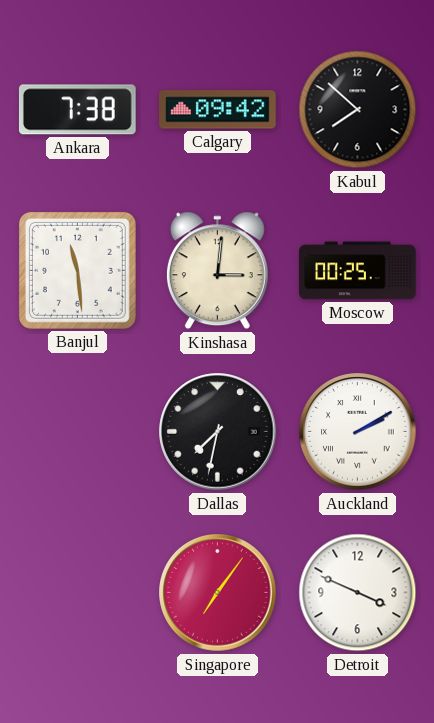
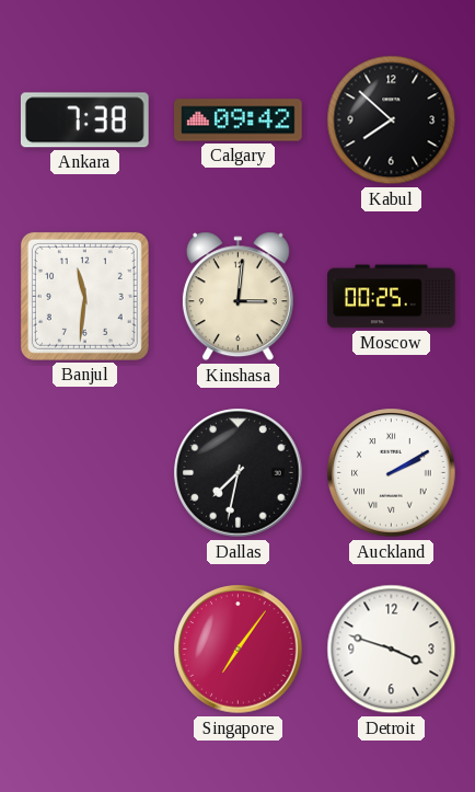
Banjul: 11:29 -> 11:31
Detroit: 3:49 -> 3:48
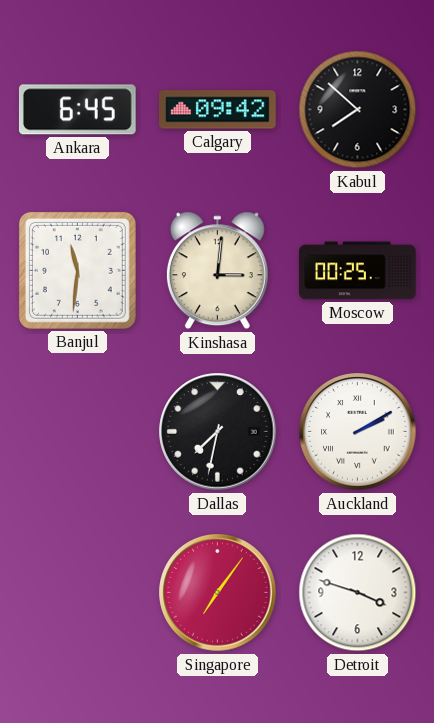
Ankara: 7:38 -> 6:45
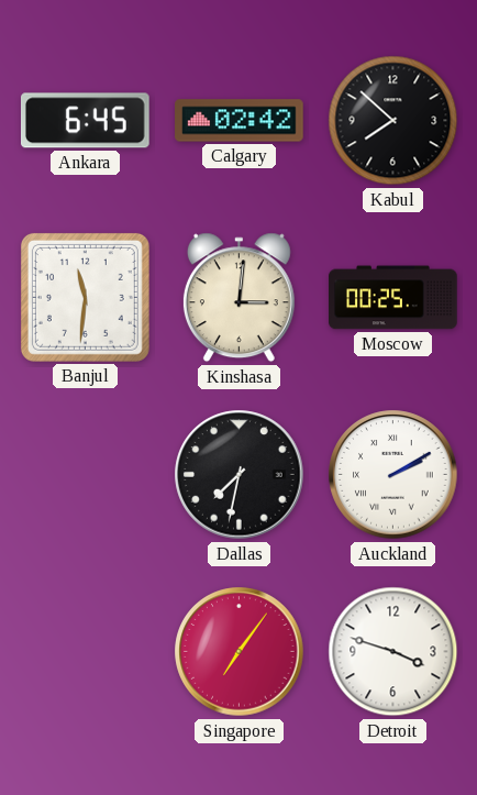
Calgary: 09:42 -> 02:42
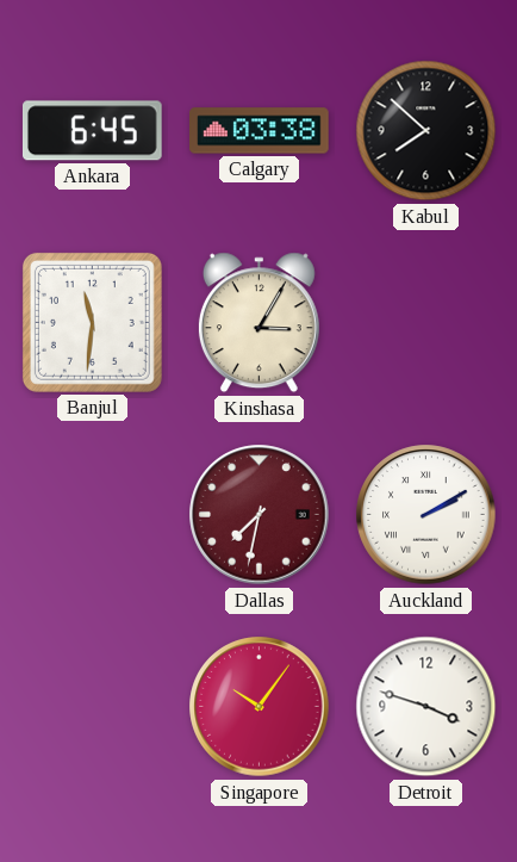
Calgary: 02:42 -> 03:38
Kinshasa: 3:01 -> 3:05
Moscow: 00:25 -> none
Dallas dial: black -> burgundy
Singapore: 7:06 -> 10:06
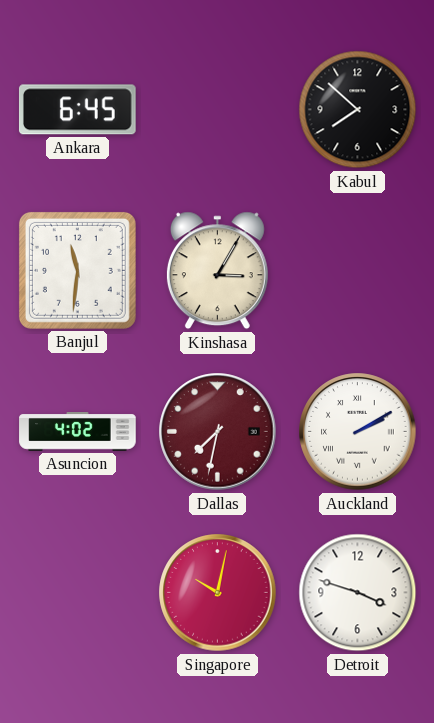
Calgary: 03:38 -> none
Asuncion: none -> 4:02
Singapore: 10:06 -> 10:02
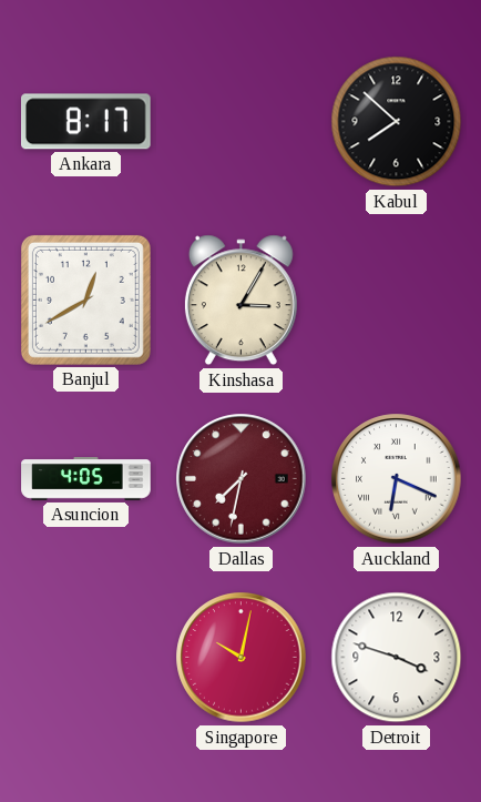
Ankara: 6:45 -> 8:17
Banjul: 11:31 -> 12:40
Asuncion: 4:02 -> 4:05
Auckland: 2:10 -> 6:19
